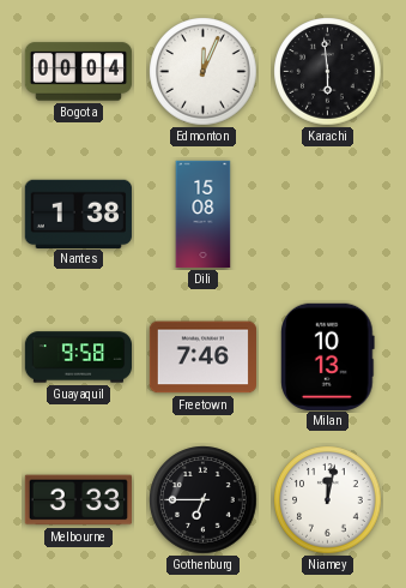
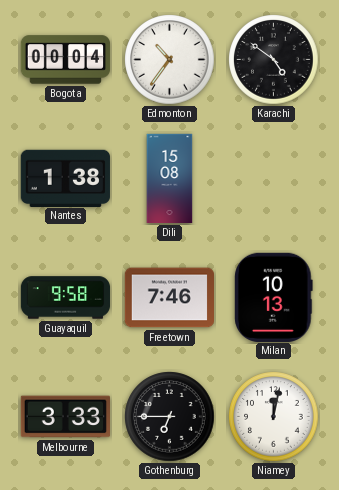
Edmonton: 12:04 -> 10:36
Karachi: 5:59 -> 4:51
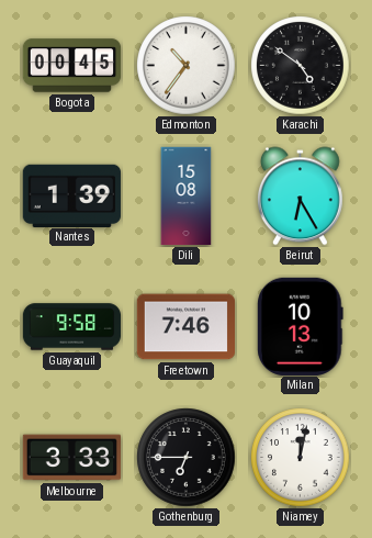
Bogota: 00:04 -> 00:45
Nantes: 1:38 -> 1:39
Beirut: none -> 6:25
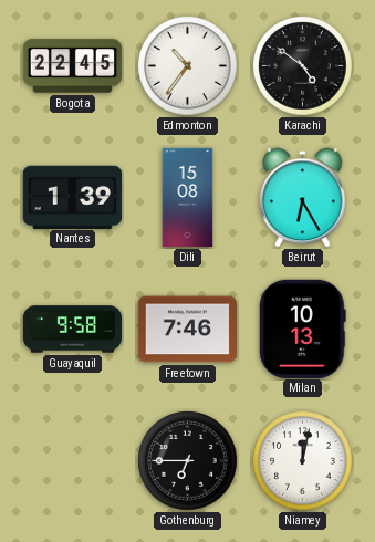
Bogota: 00:45 -> 22:45
Melbourne: 3:33 -> none
